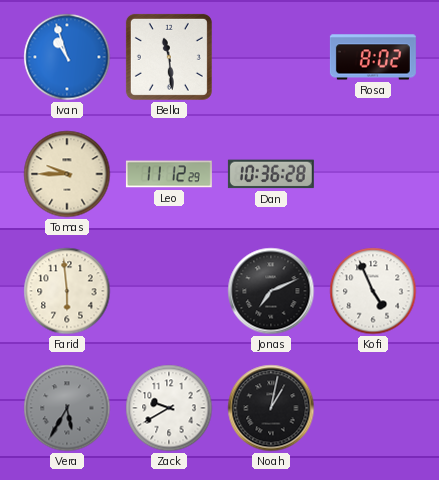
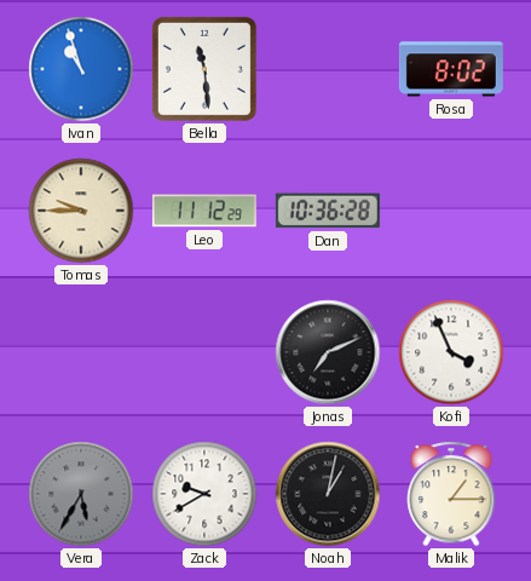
Farid: 5:59 -> none
Kofi: 4:56 -> 3:56
Malik: none -> 1:15
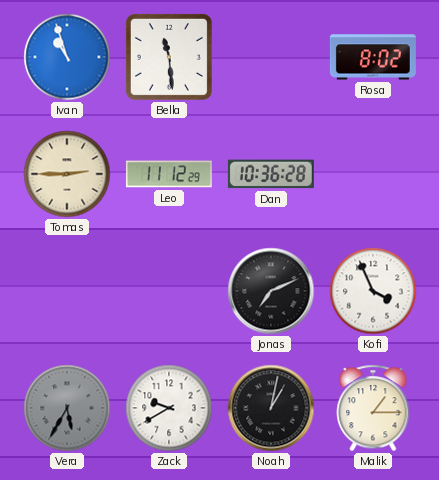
Tomas: 9:45 -> 2:45
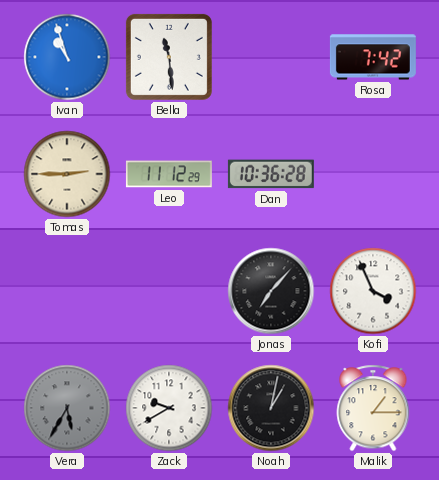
Rosa: 8:02 -> 7:42
Jonas: 7:11 -> 7:07
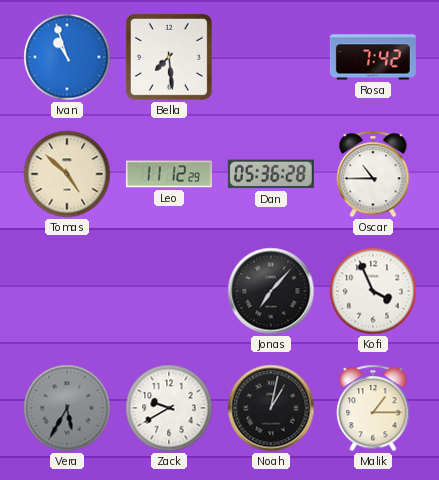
Bella: 11:29 -> 7:29
Tomas: 2:45 -> 4:52
Dan: 10:36 -> 05:36
Oscar: none -> 10:45
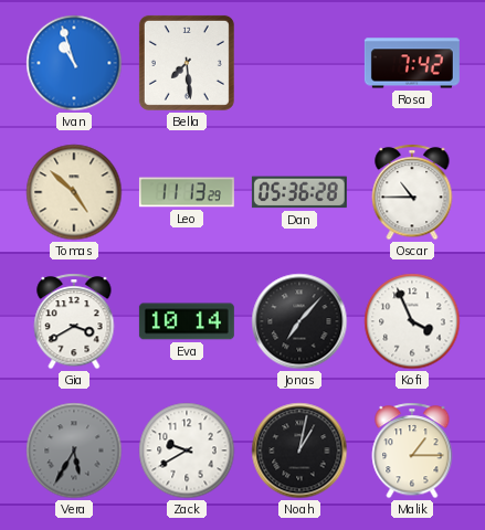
Leo: 11:12 -> 11:13
Gia: none -> 3:40
Eva: none -> 10:14
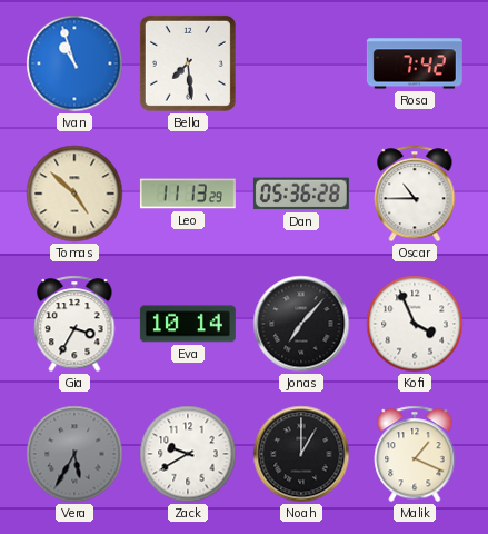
Gia: 3:40 -> 3:35
Noah: 1:02 -> 1:00
Malik: 1:15 -> 1:19
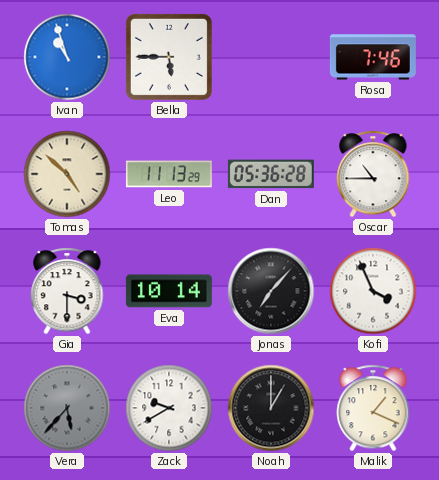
Bella: 7:29 -> 5:45
Rosa: 7:42 -> 7:46
Gia: 3:35 -> 3:30
Vera: 5:35 -> 5:37
